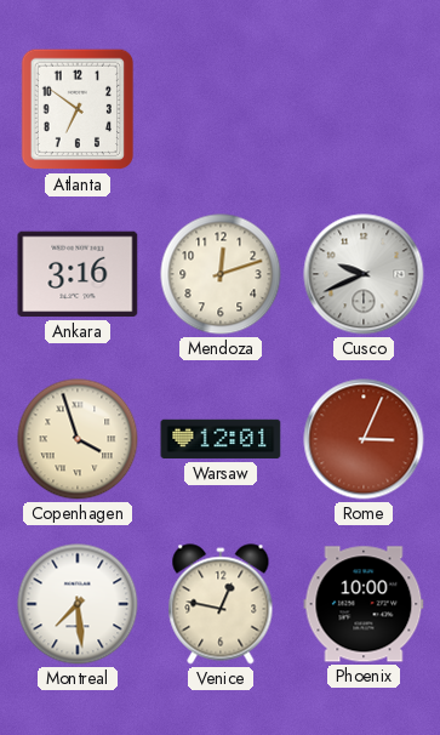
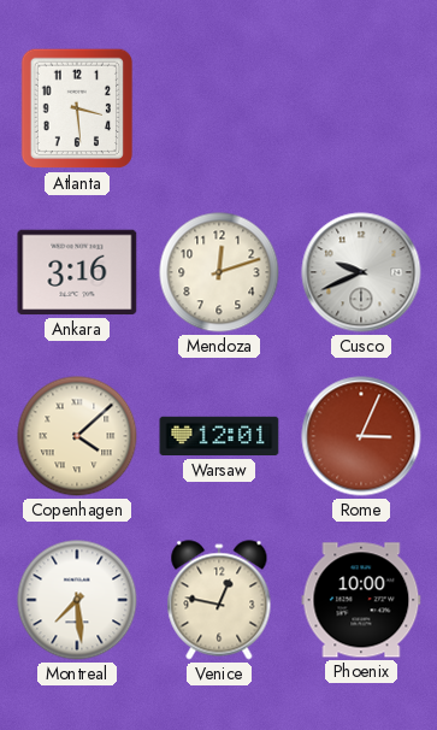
Atlanta: 6:51 -> 3:29
Copenhagen: 3:57 -> 4:08
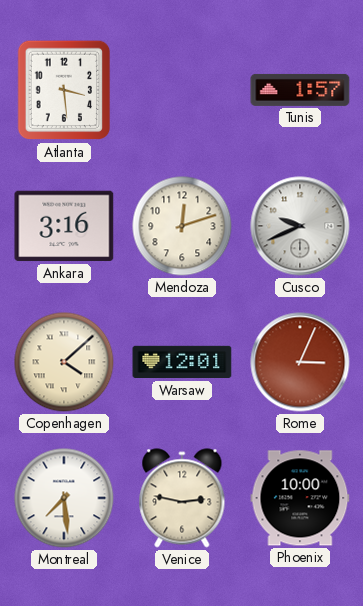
Tunis: none -> 1:57
Venice: 12:47 -> 2:47
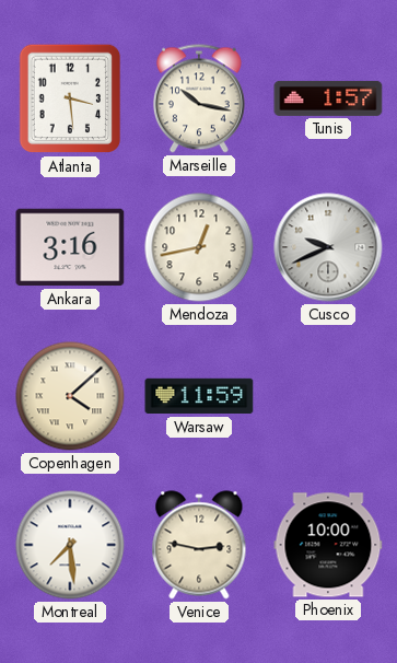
Marseille: none -> 10:17
Mendoza: 12:12 -> 12:43
Warsaw: 12:01 -> 11:59
Rome: 3:04 -> none
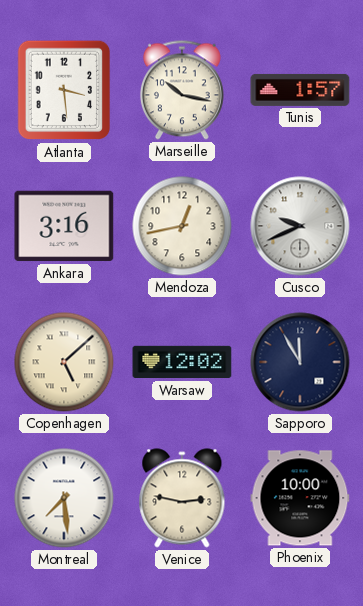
Copenhagen: 4:08 -> 5:08
Warsaw: 11:59 -> 12:02
Sapporo: none -> 11:55
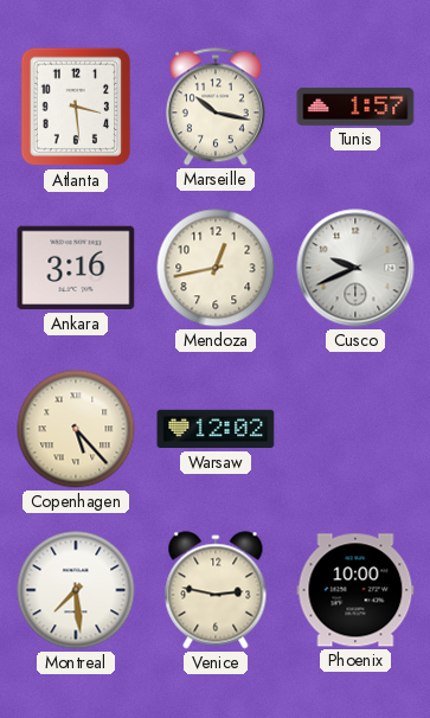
Copenhagen: 5:08 -> 5:23
Sapporo: 11:55 -> none
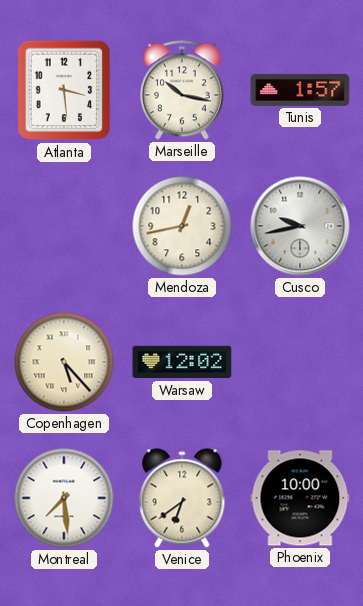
Ankara: 3:16 -> none
Cusco: 9:41 -> 9:43
Venice: 2:47 -> 6:39
